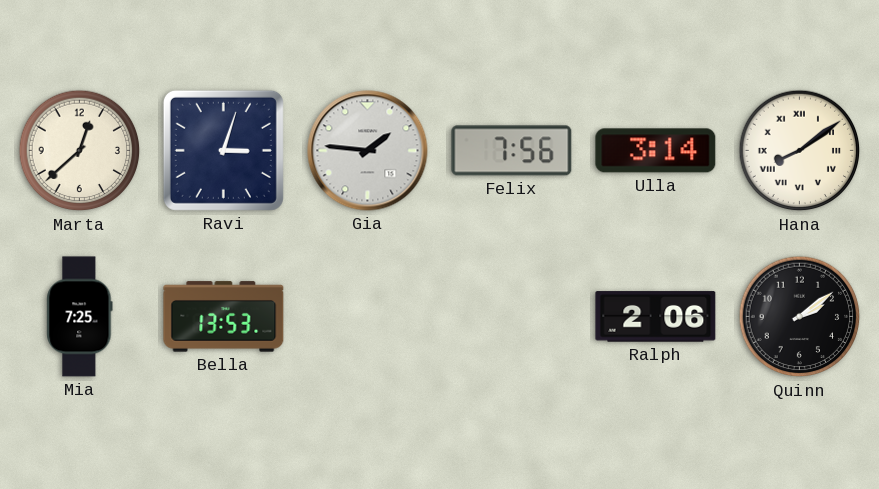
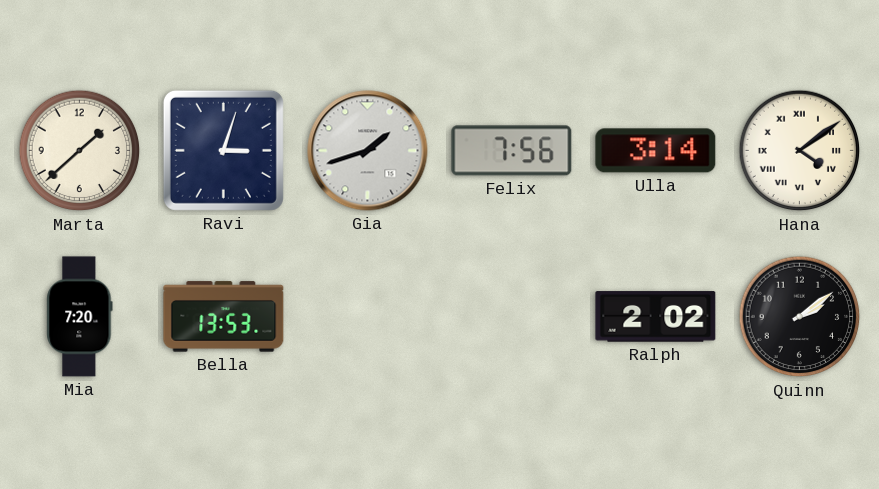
Marta: 12:38 -> 1:38
Gia: 1:46 -> 1:42
Hana: 8:09 -> 4:09
Mia: 7:25 -> 7:20
Ralph: 2:06 -> 2:02
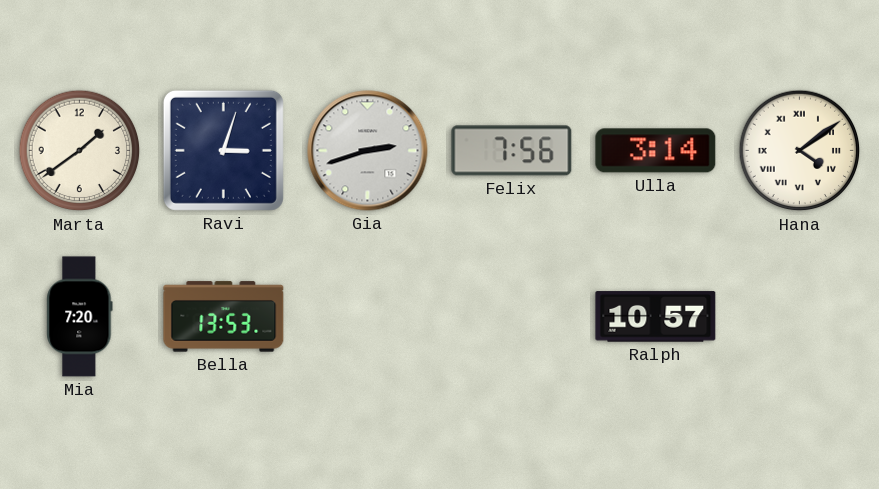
Marta: 1:38 -> 1:39
Gia: 1:42 -> 2:42
Ralph: 2:02 -> 10:57
Quinn: 2:09 -> none
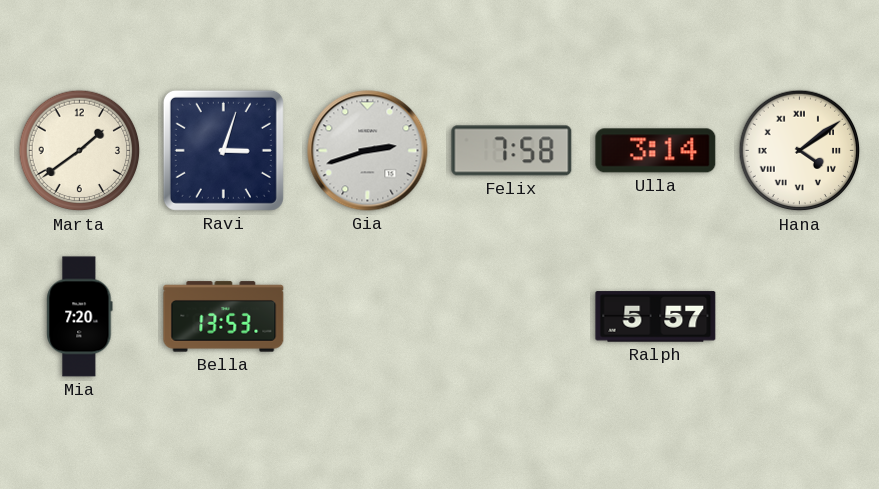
Felix: 7:56 -> 7:58
Ralph: 10:57 -> 5:57
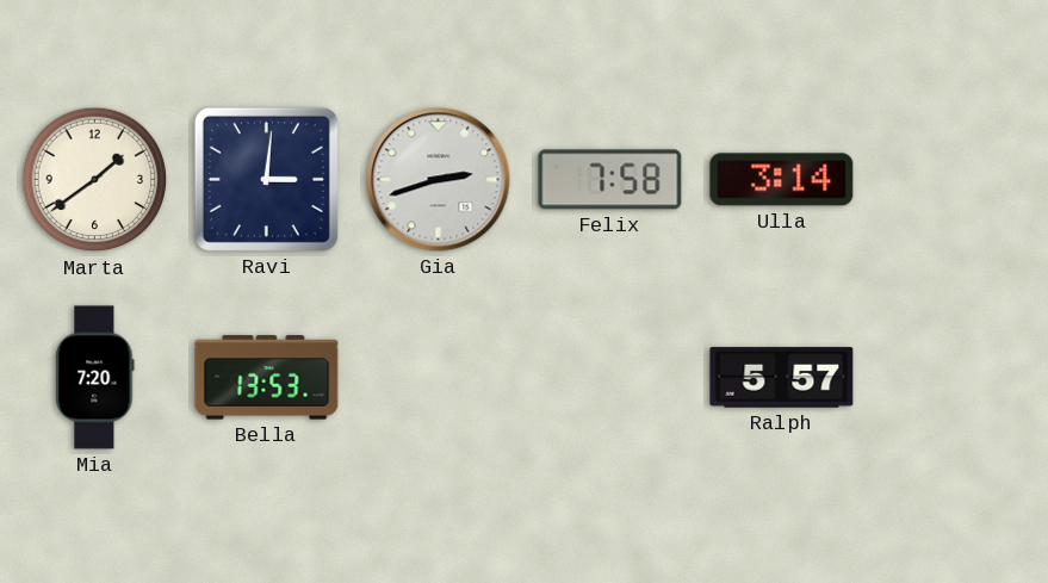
Ravi: 3:03 -> 3:01
Hana: 4:09 -> none
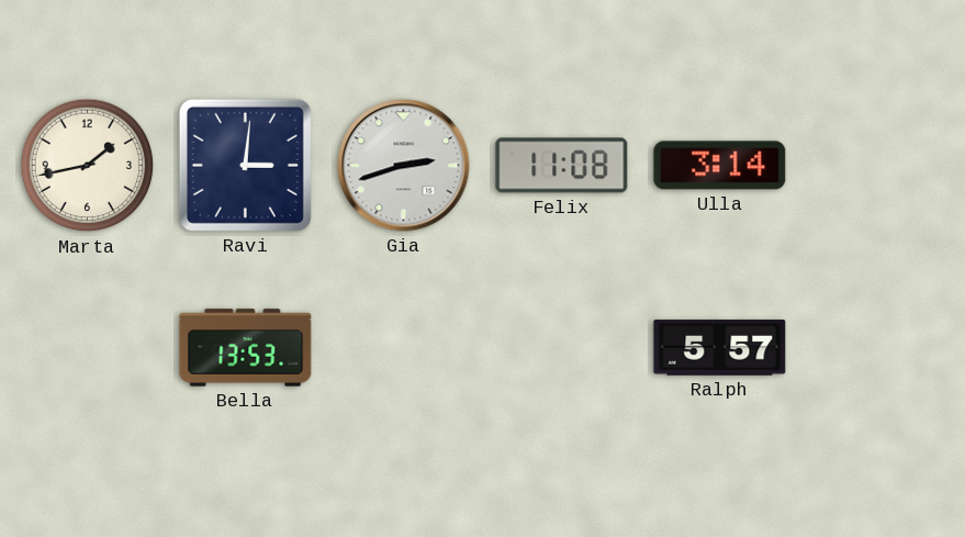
Marta: 1:39 -> 1:43
Felix: 7:58 -> 11:08
Mia: 7:20 -> none
